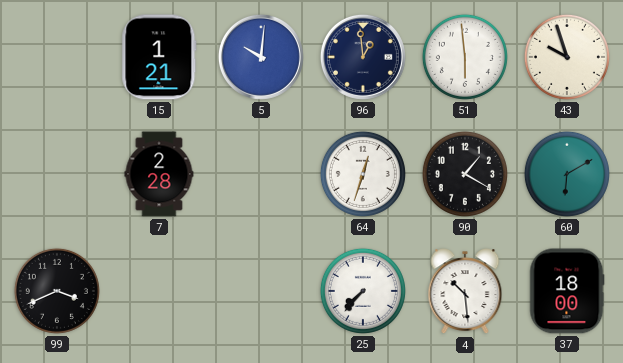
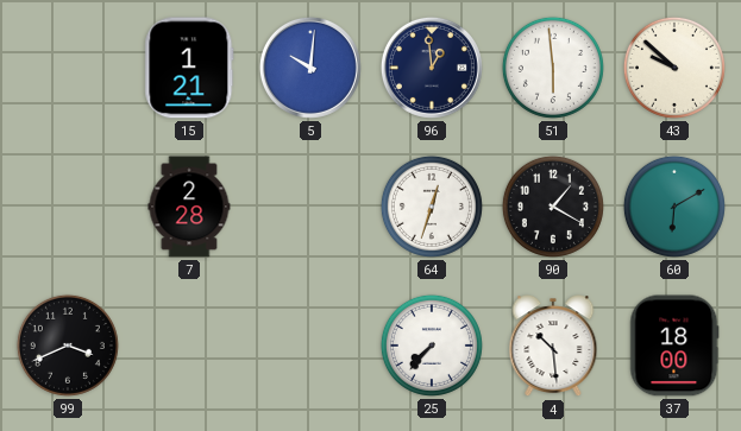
43: 9:57 -> 9:52
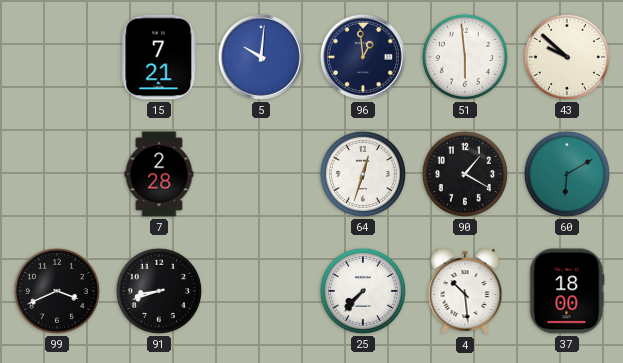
15: 1:21 -> 7:21
91: none -> 8:42
